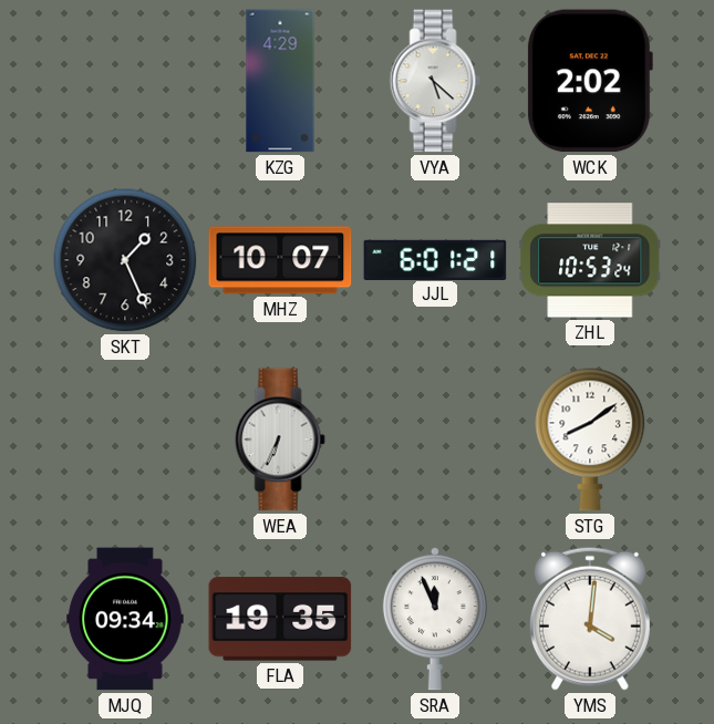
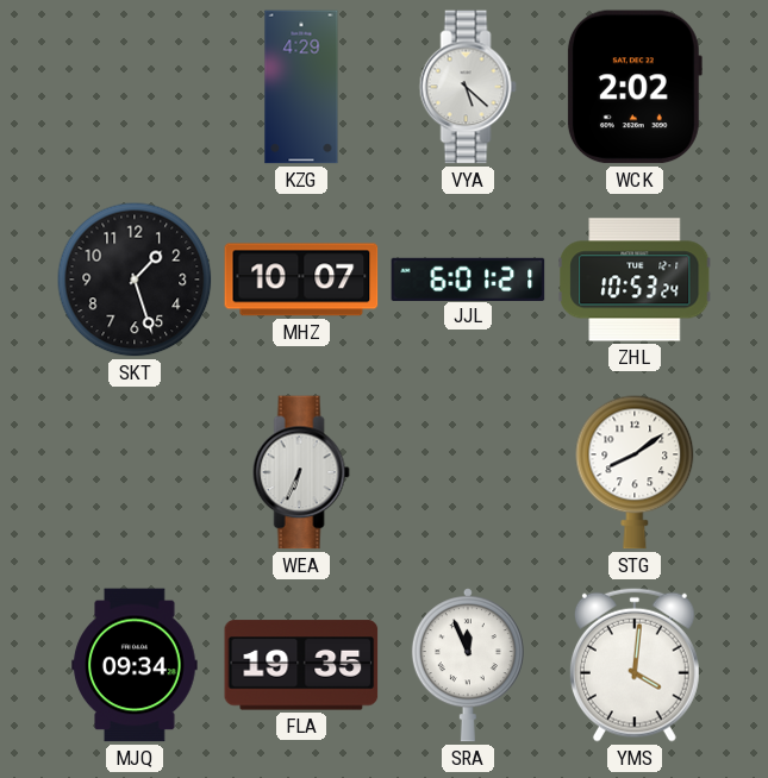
SKT: 1:26 -> 1:27
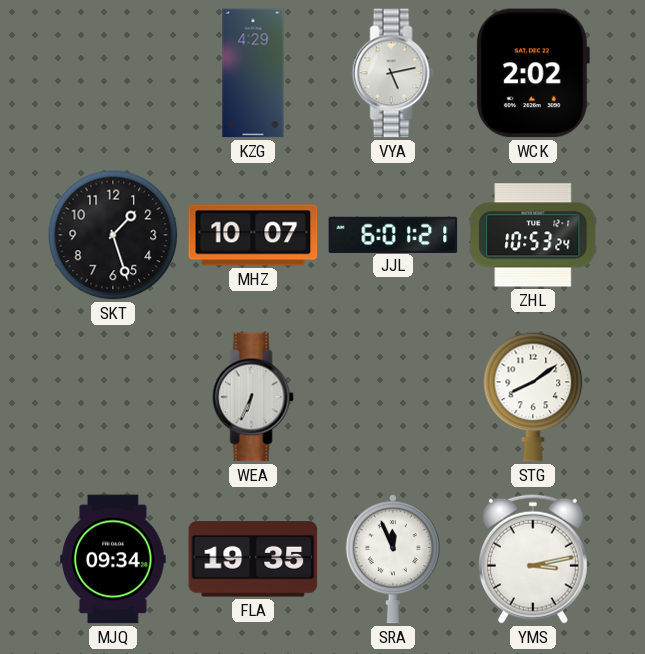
VYA: 5:22 -> 5:13
YMS: 4:01 -> 3:13
